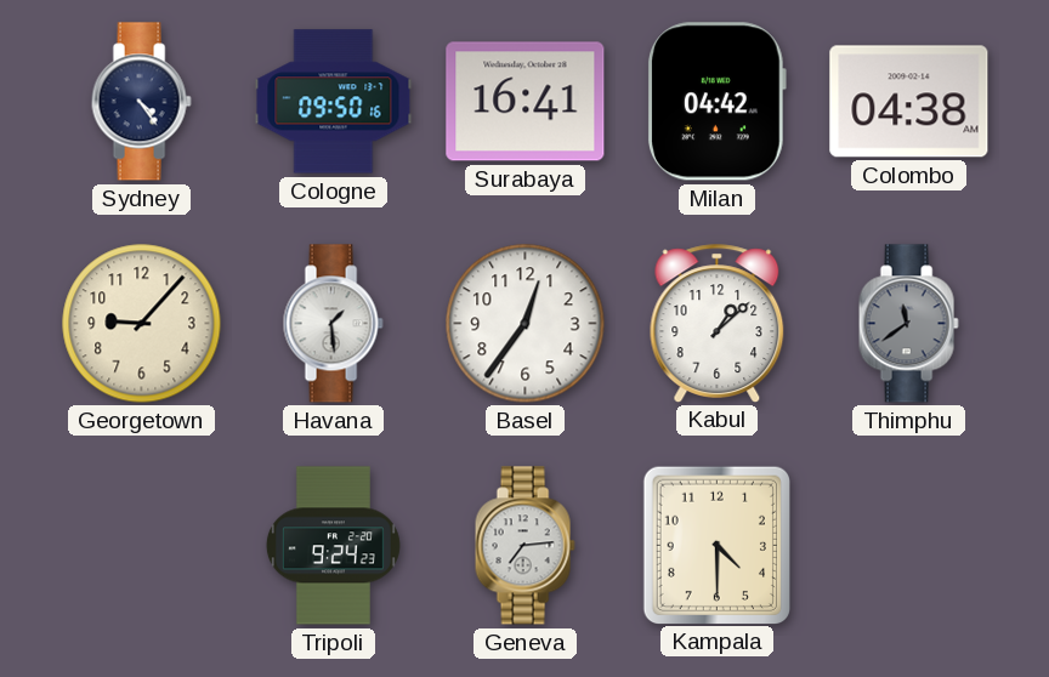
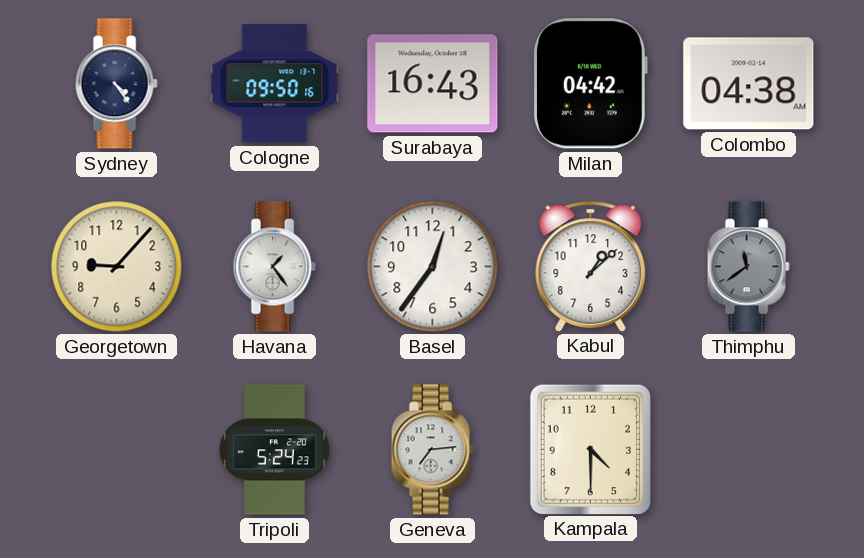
Surabaya: 16:41 -> 16:43
Havana: 1:29 -> 1:24
Tripoli: 9:24 -> 5:24
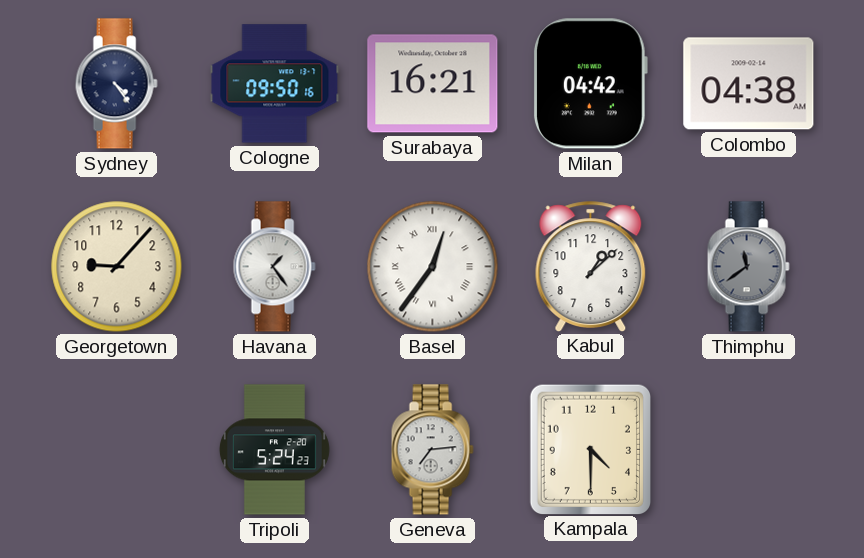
Surabaya: 16:43 -> 16:21
Basel numerals: Arabic -> Roman
